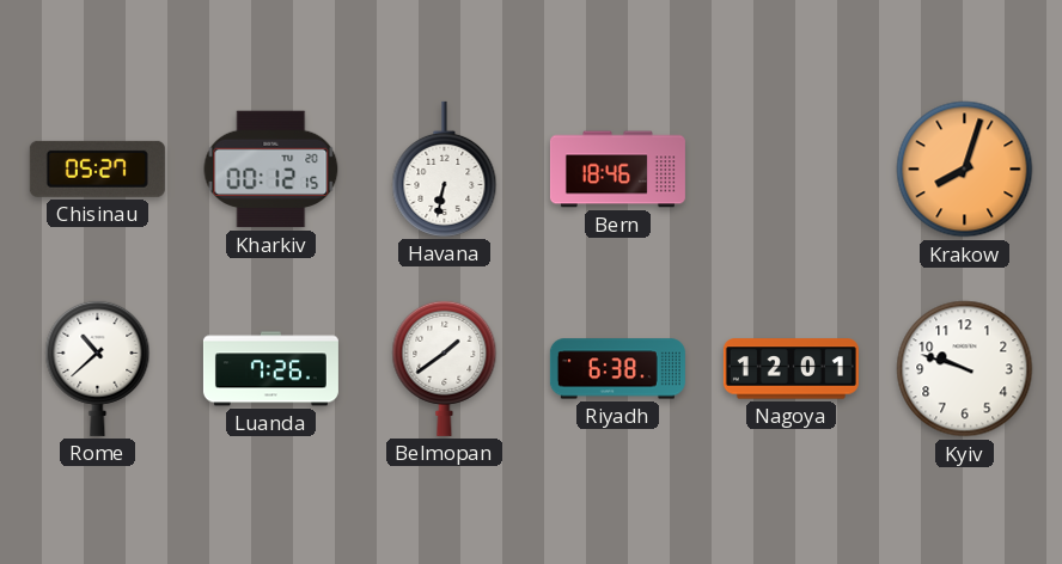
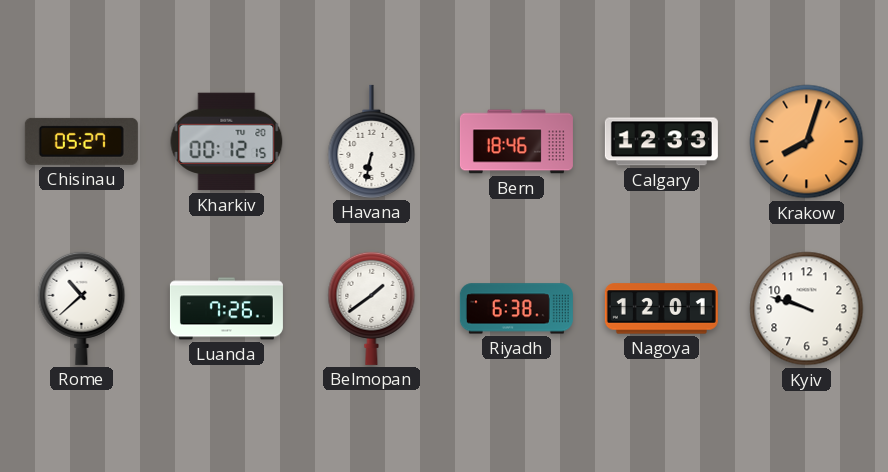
Calgary: none -> 12:33
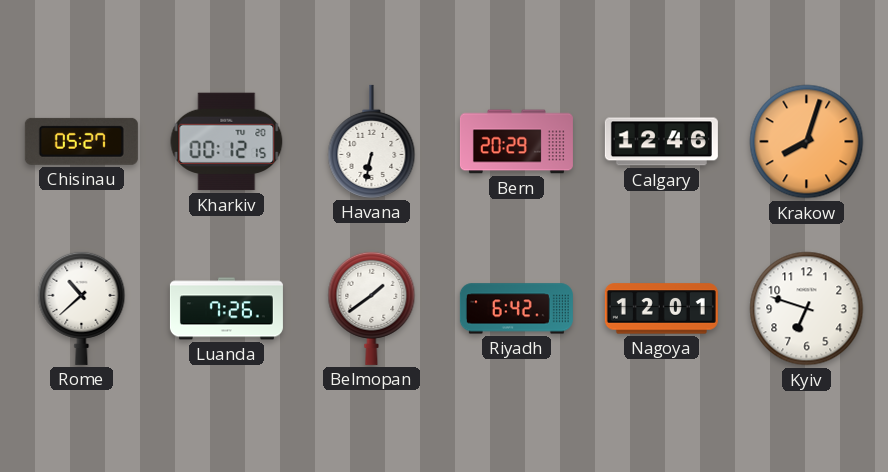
Bern: 18:46 -> 20:29
Calgary: 12:33 -> 12:46
Riyadh: 6:38 -> 6:42
Kyiv: 9:48 -> 6:48
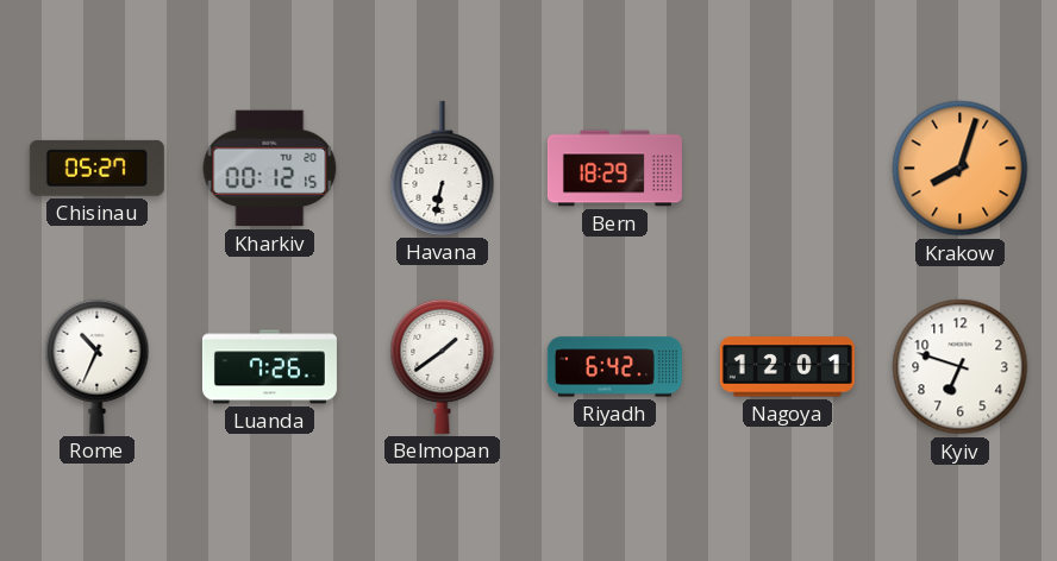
Bern: 20:29 -> 18:29
Calgary: 12:46 -> none
Rome: 10:38 -> 10:34
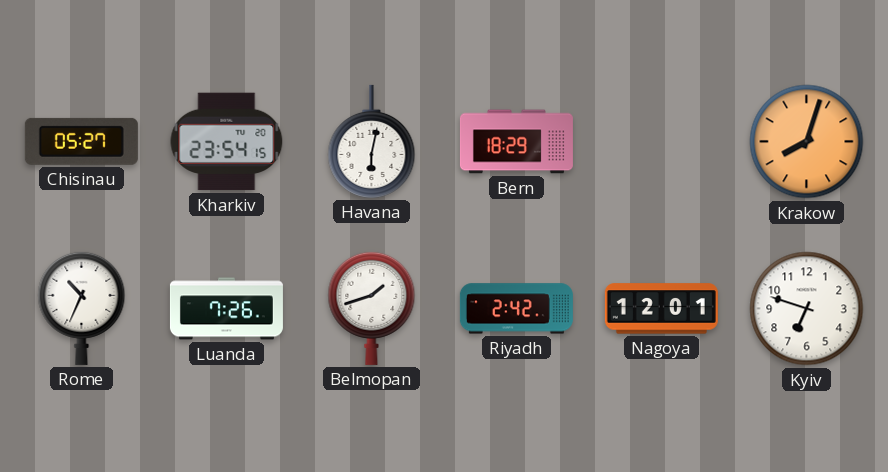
Kharkiv: 00:12 -> 23:54
Havana: 6:32 -> 6:02
Belmopan: 1:39 -> 1:42
Riyadh: 6:42 -> 2:42
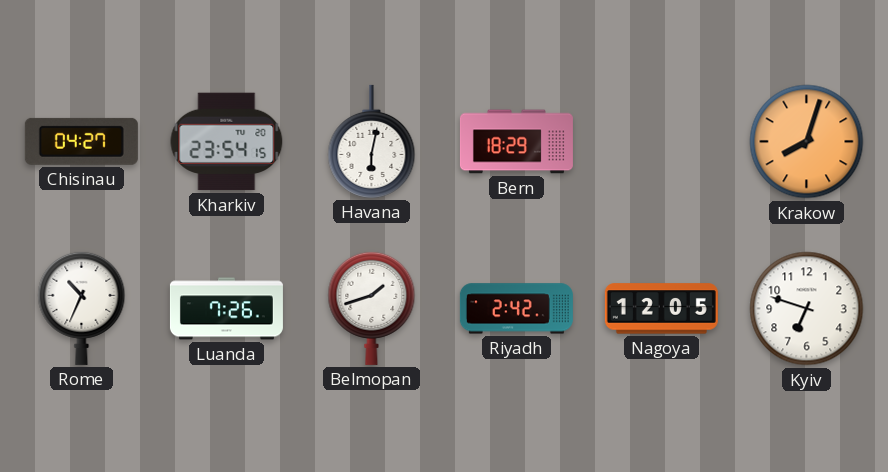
Chisinau: 05:27 -> 04:27
Nagoya: 12:01 -> 12:05
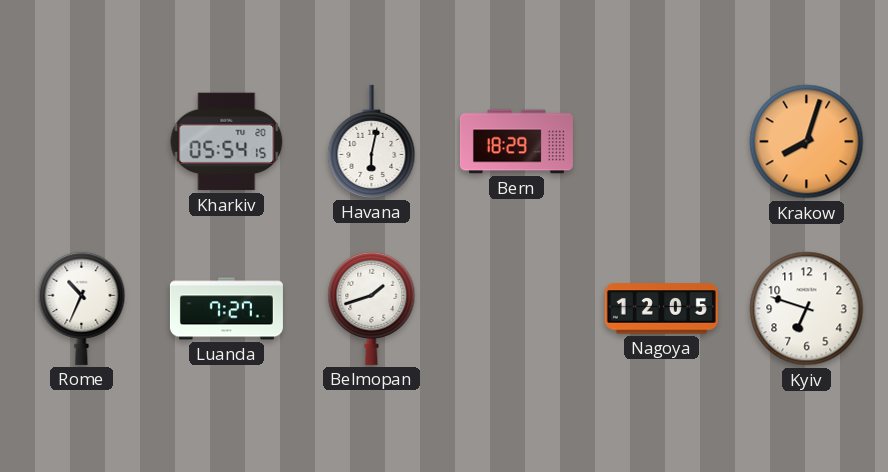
Chisinau: 04:27 -> none
Kharkiv: 23:54 -> 05:54
Luanda: 7:26 -> 7:27
Riyadh: 2:42 -> none
